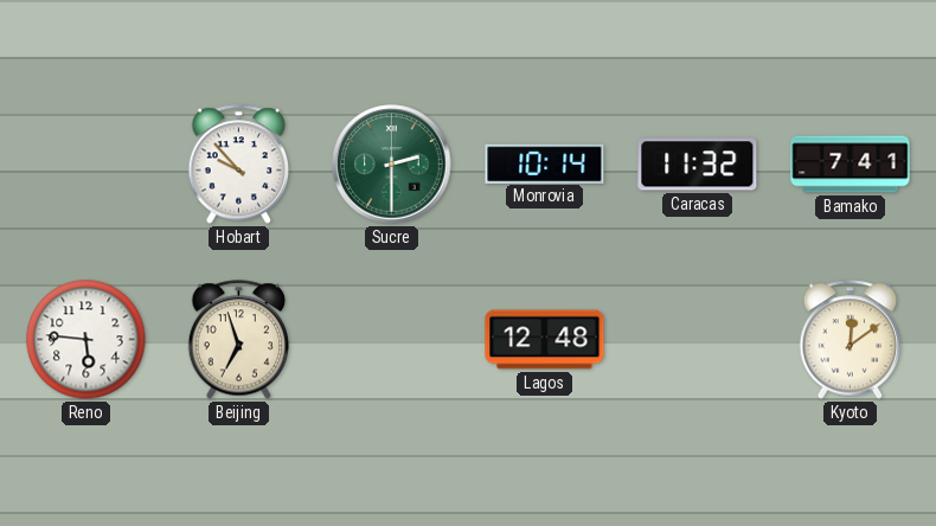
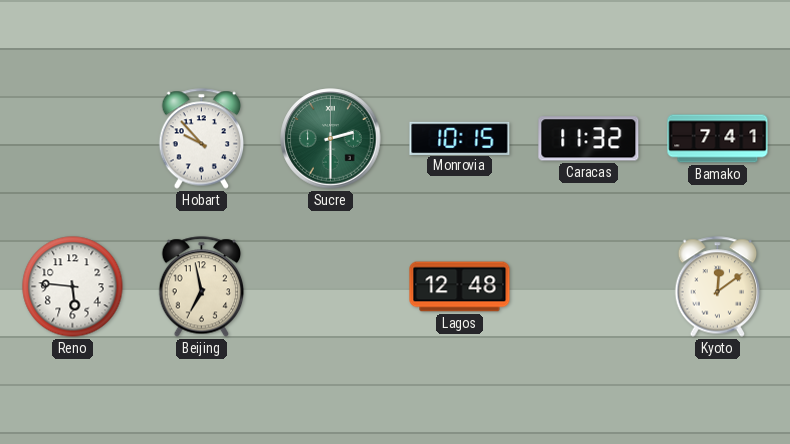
Monrovia: 10:14 -> 10:15
Beijing: 6:57 -> 6:58
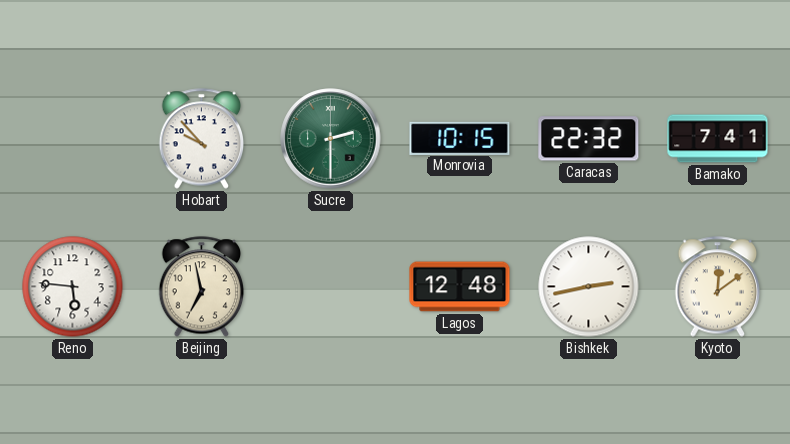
Caracas: 11:32 -> 22:32
Bishkek: none -> 2:43
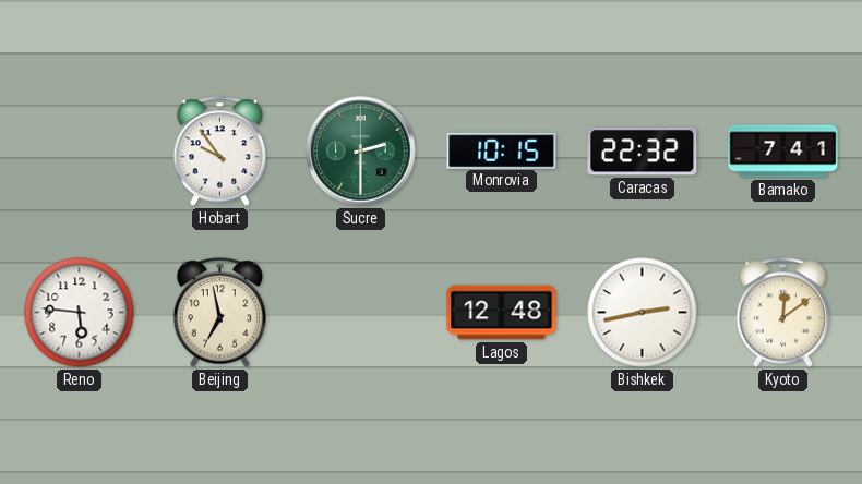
Hobart: 9:53 -> 9:54
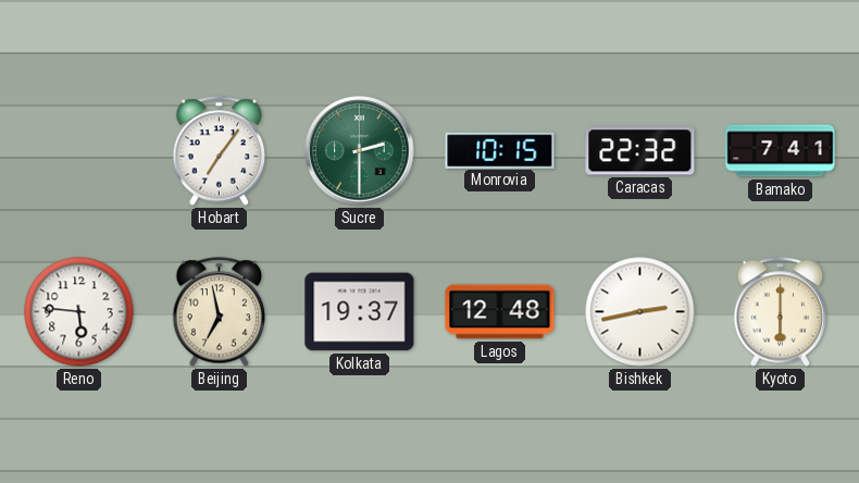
Hobart: 9:54 -> 7:06
Kolkata: none -> 19:37
Kyoto: 12:09 -> 6:00
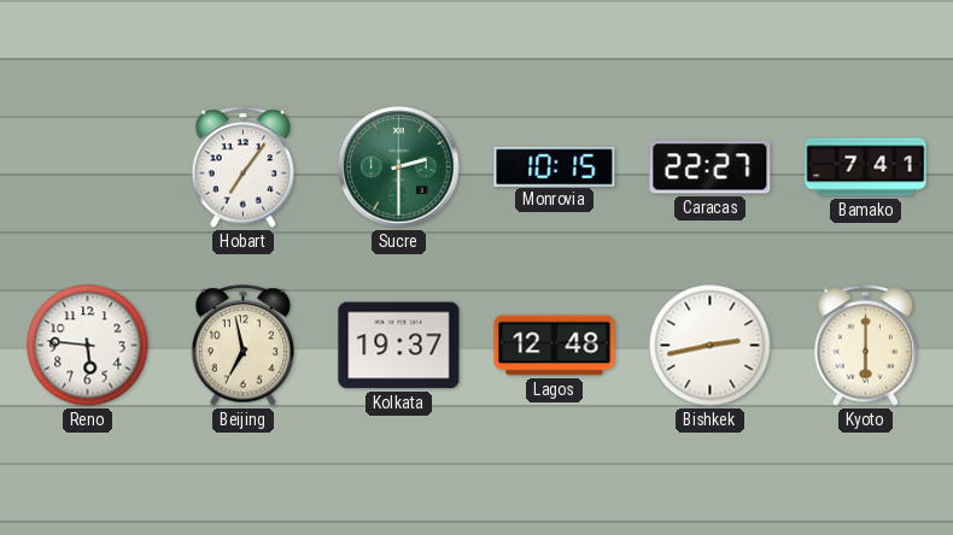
Caracas: 22:32 -> 22:27
